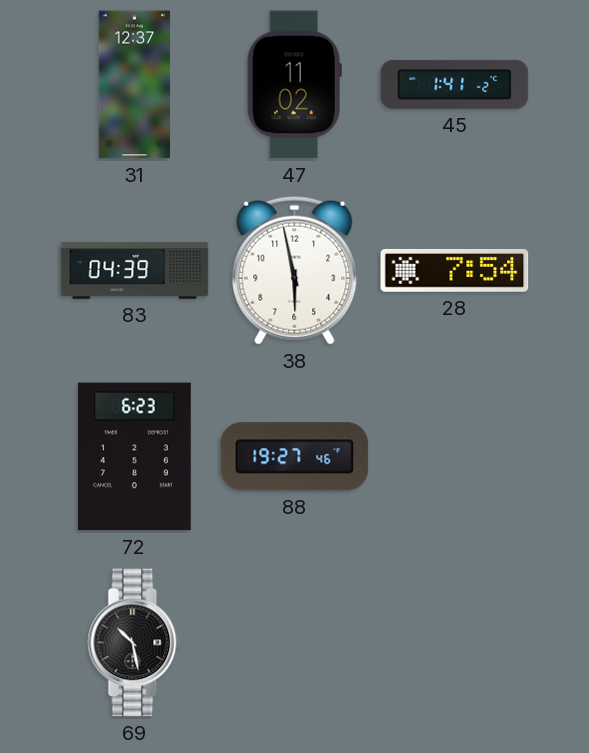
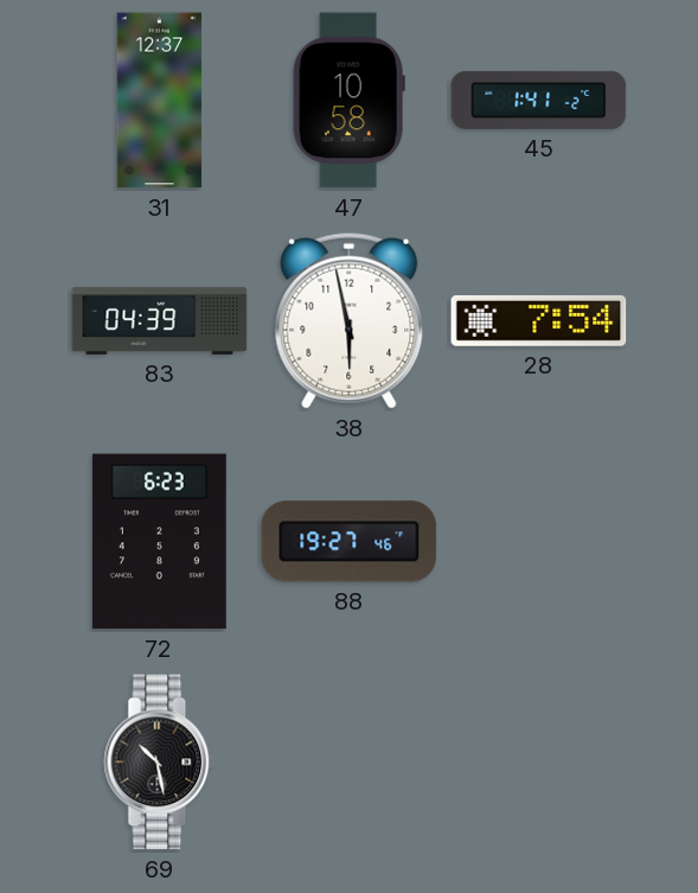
47: 11:02 -> 10:58
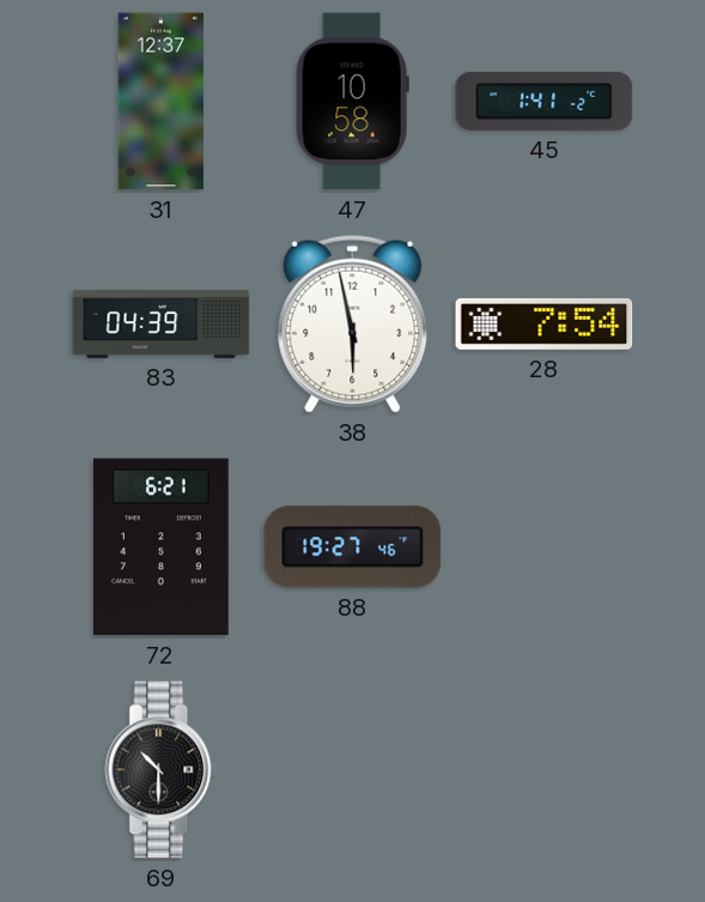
72: 6:23 -> 6:21
69: 10:28 -> 10:30
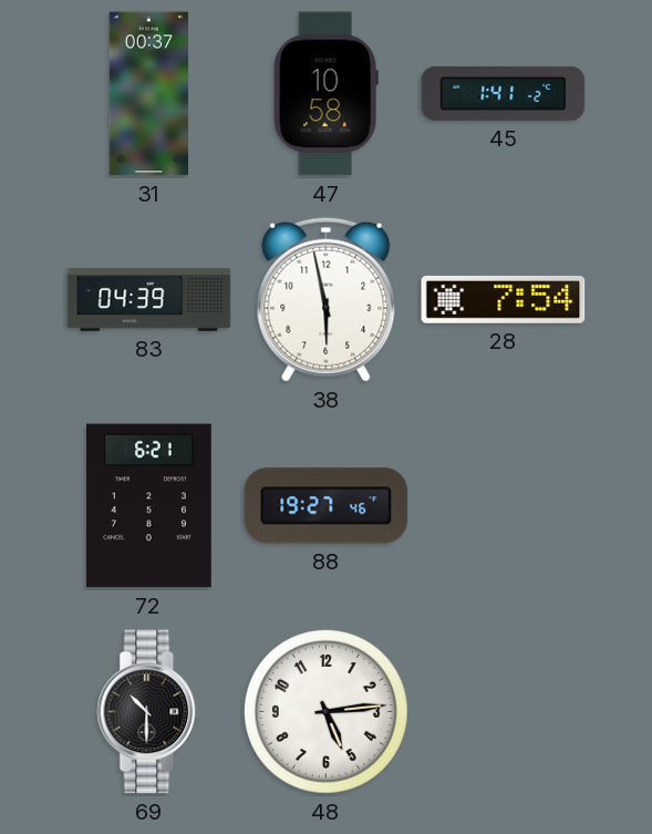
31: 12:37 -> 00:37
48: none -> 5:14
